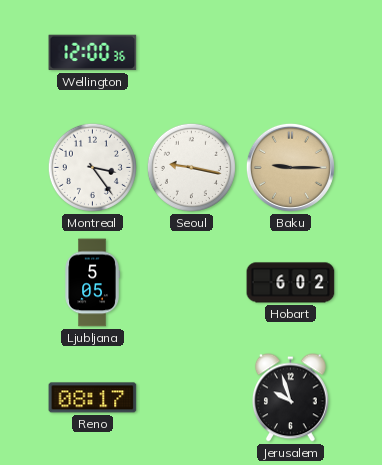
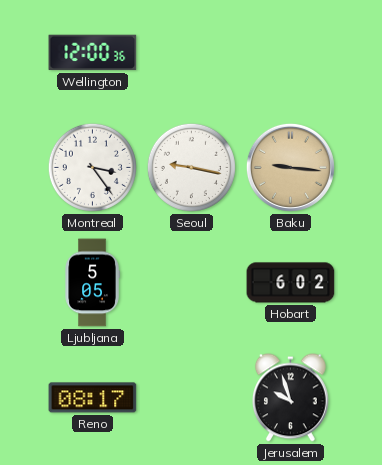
Baku: 9:15 -> 9:16
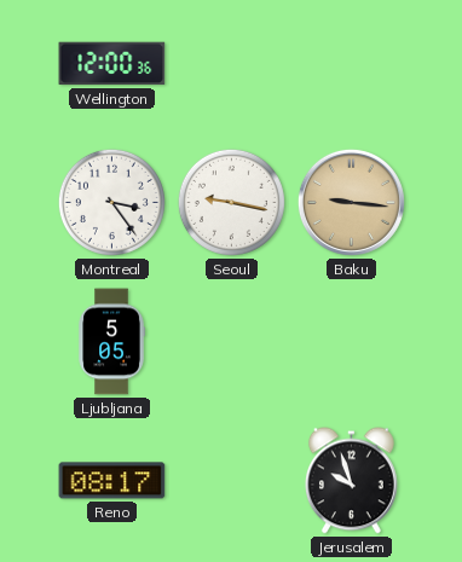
Hobart: 6:02 -> none
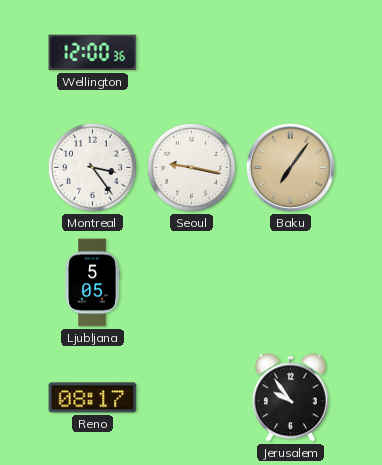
Baku: 9:16 -> 7:06
Jerusalem: 9:57 -> 9:54
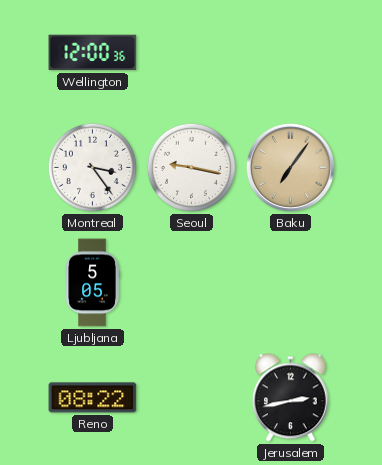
Reno: 08:17 -> 08:22
Jerusalem: 9:54 -> 2:43
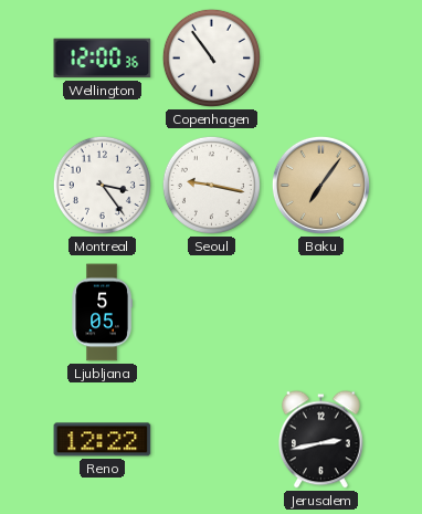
Copenhagen: none -> 10:54
Reno: 08:22 -> 12:22
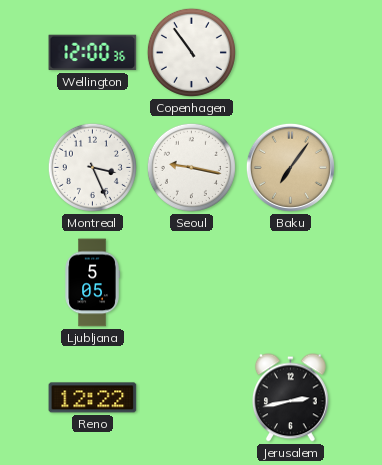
Montreal: 3:24 -> 3:26
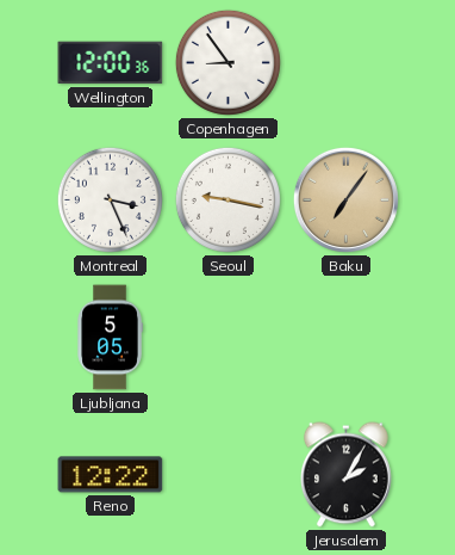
Copenhagen: 10:54 -> 8:54
Jerusalem: 2:43 -> 2:05
